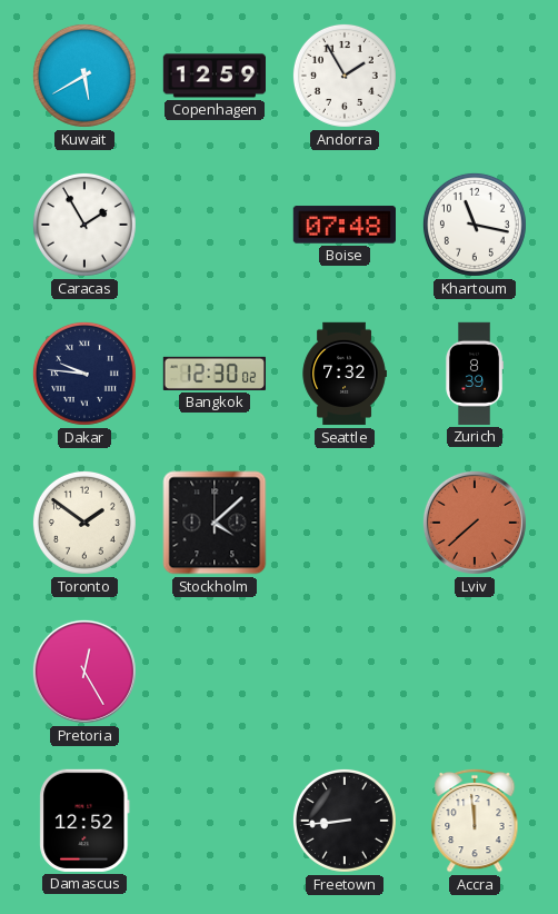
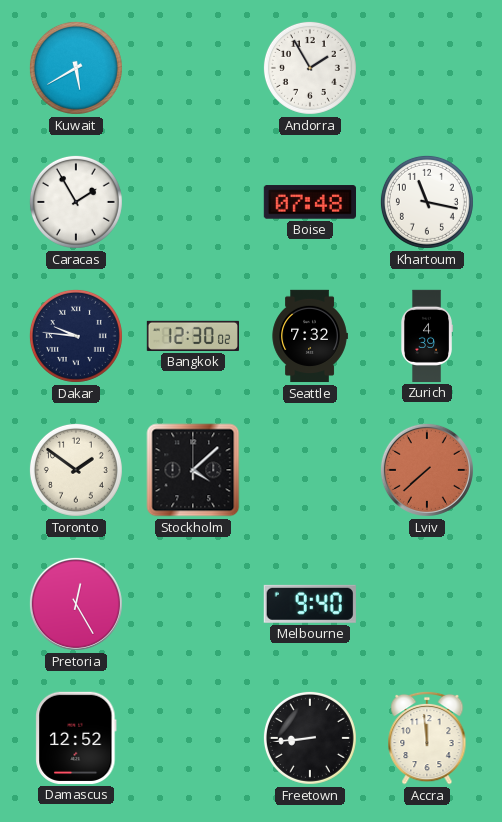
Copenhagen: 12:59 -> none
Zurich: 8:39 -> 4:39
Melbourne: none -> 9:40
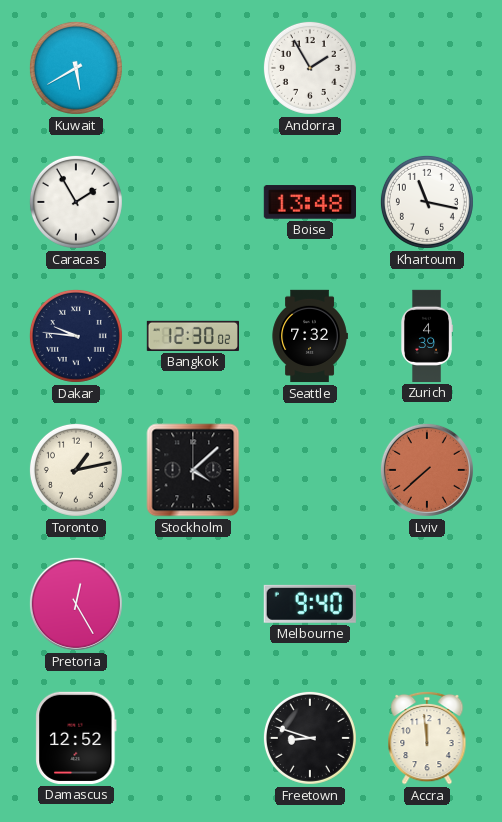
Boise: 07:48 -> 13:48
Toronto: 1:51 -> 1:13
Freetown: 8:44 -> 8:48
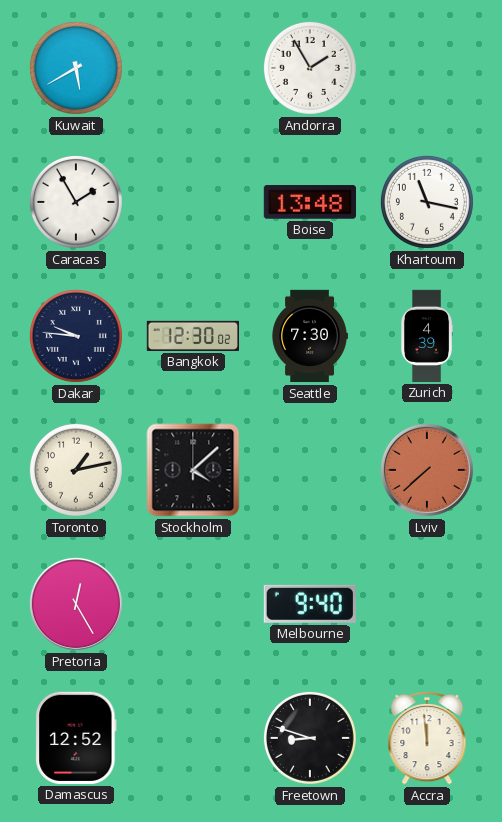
Seattle: 7:32 -> 7:30
